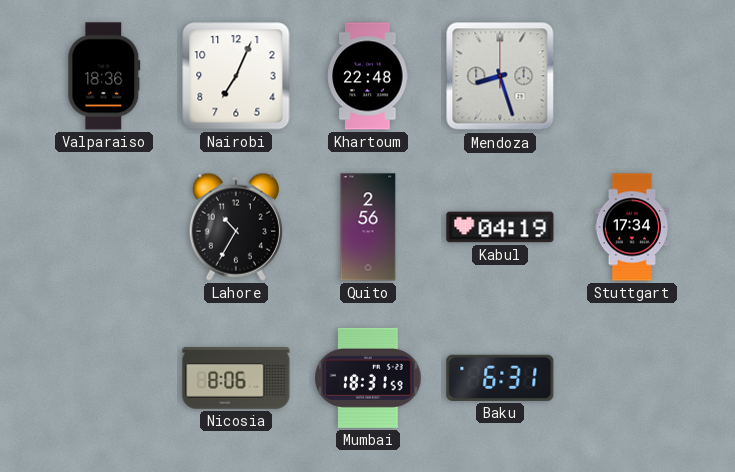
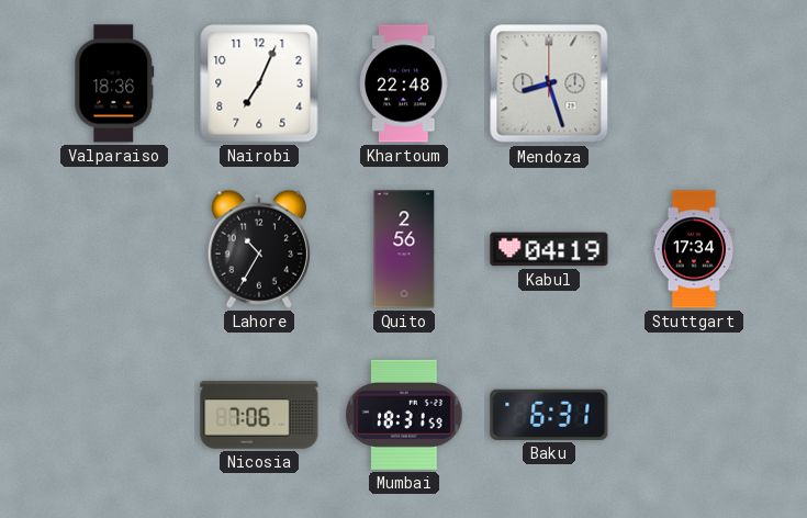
Nicosia: 8:06 -> 7:06
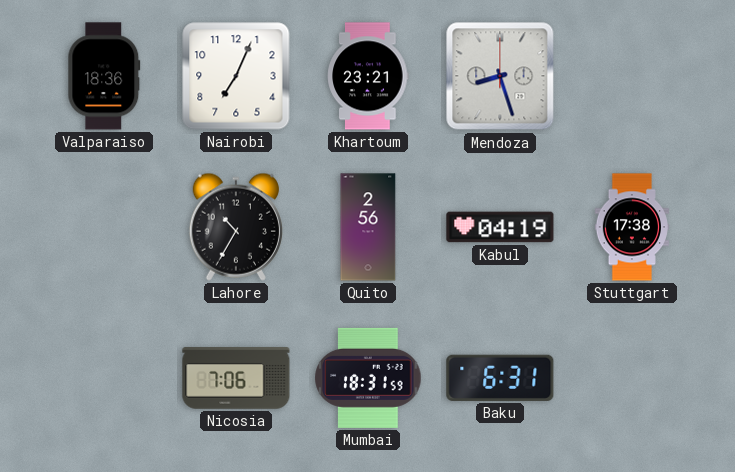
Khartoum: 22:48 -> 23:21
Stuttgart: 17:34 -> 17:38
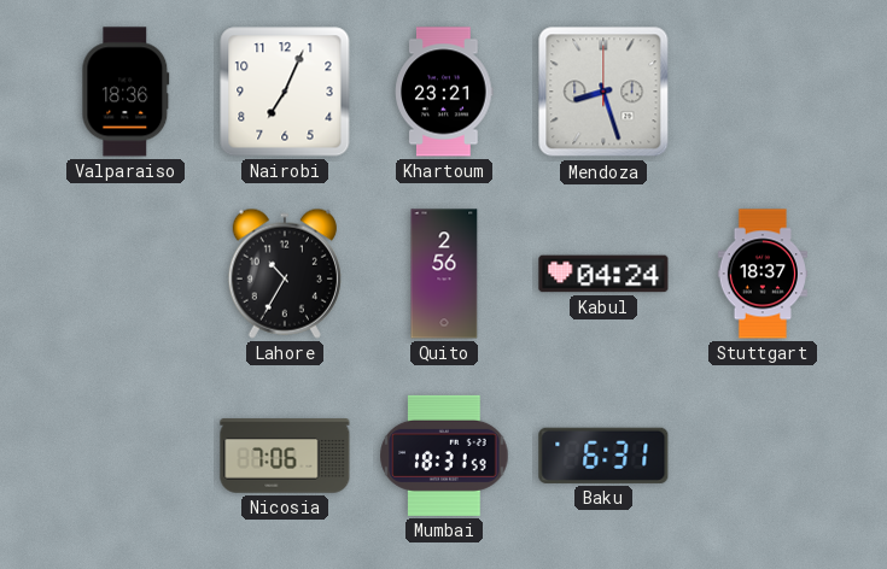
Kabul: 04:19 -> 04:24
Stuttgart: 17:38 -> 18:37
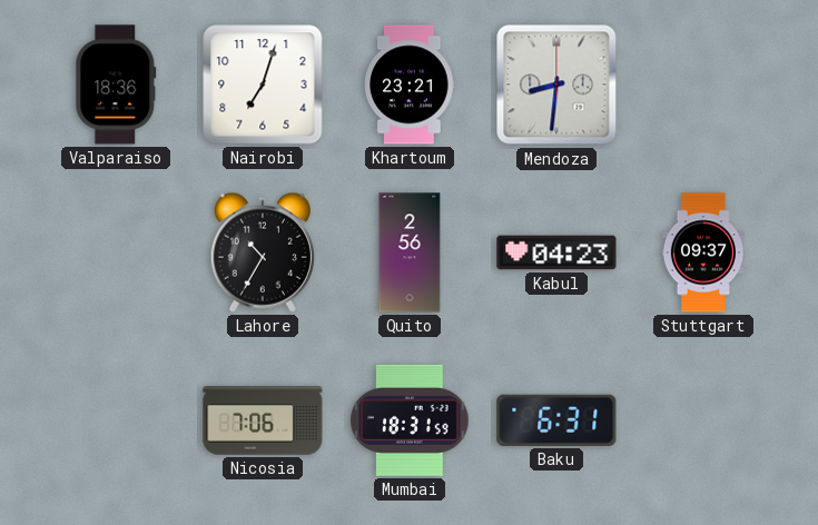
Nairobi: 7:04 -> 7:03
Mendoza: 8:27 -> 8:31
Kabul: 04:24 -> 04:23
Stuttgart: 18:37 -> 09:37
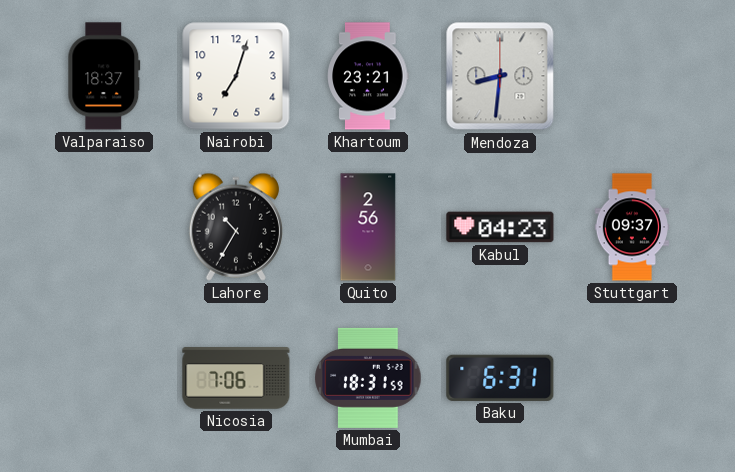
Valparaiso: 18:36 -> 18:37
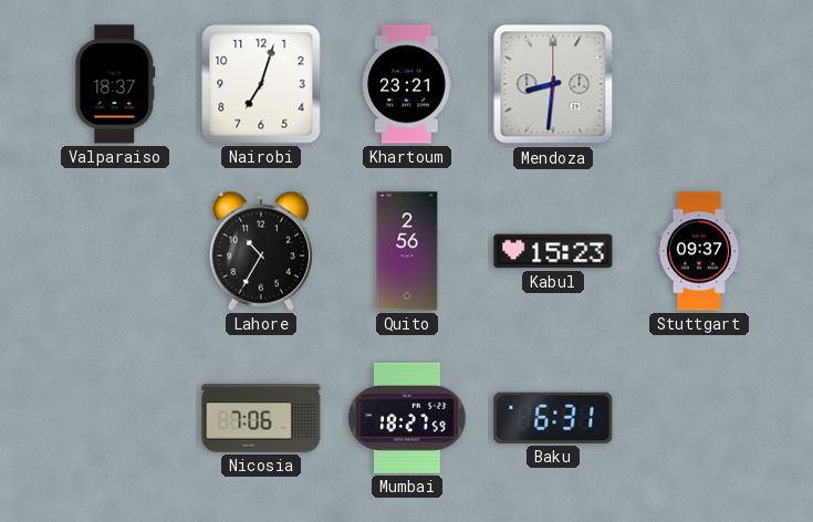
Kabul: 04:23 -> 15:23
Mumbai: 18:31 -> 18:27
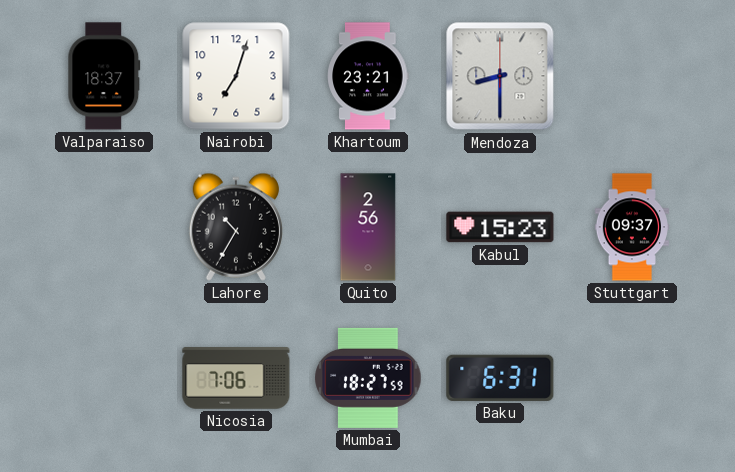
Mendoza: 8:31 -> 8:30
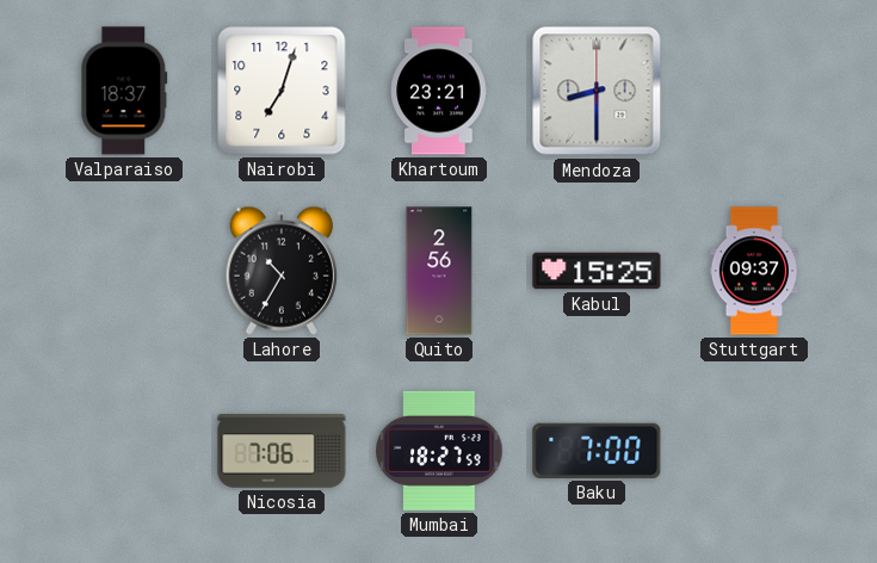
Kabul: 15:23 -> 15:25
Baku: 6:31 -> 7:00
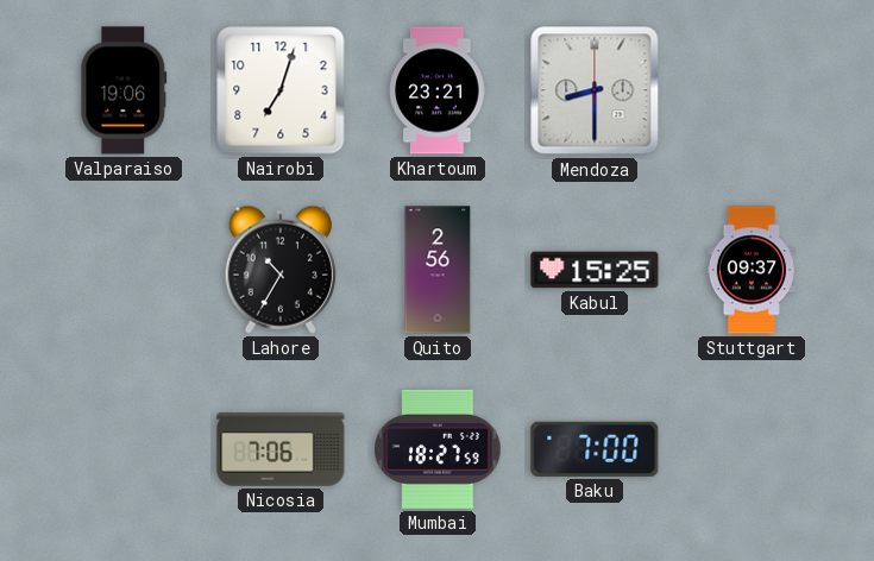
Valparaiso: 18:37 -> 19:06
